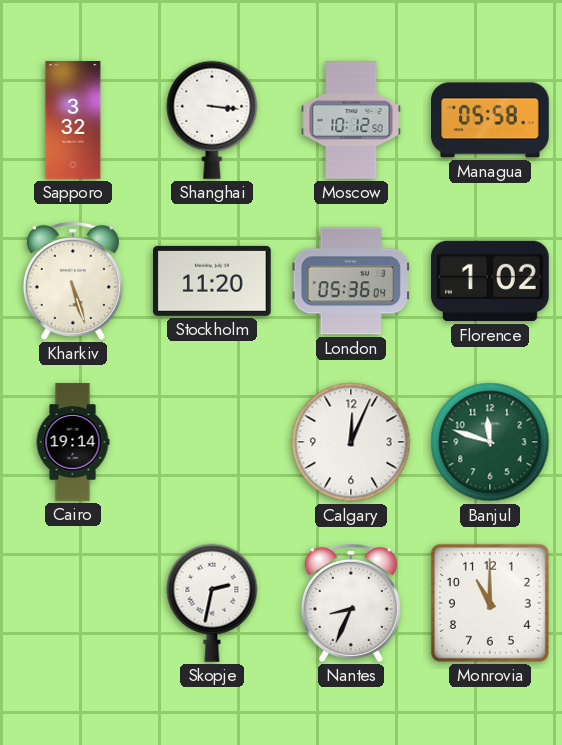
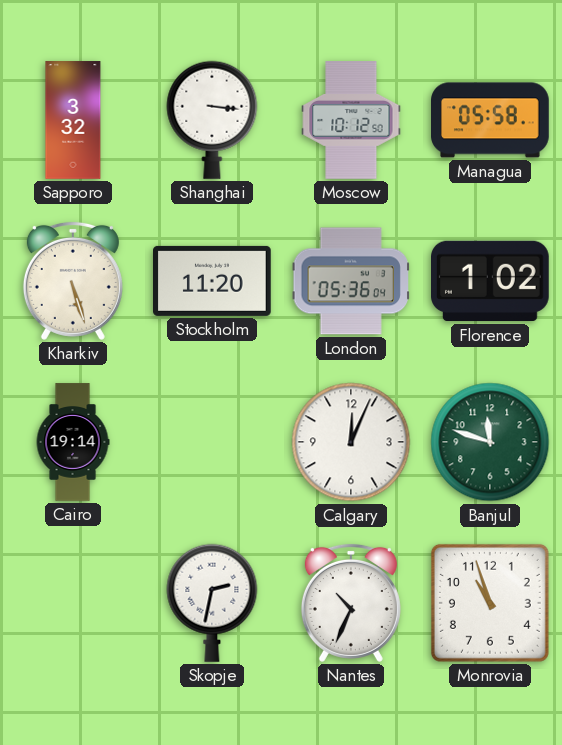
Nantes: 8:34 -> 10:34
Monrovia: 11:00 -> 10:57
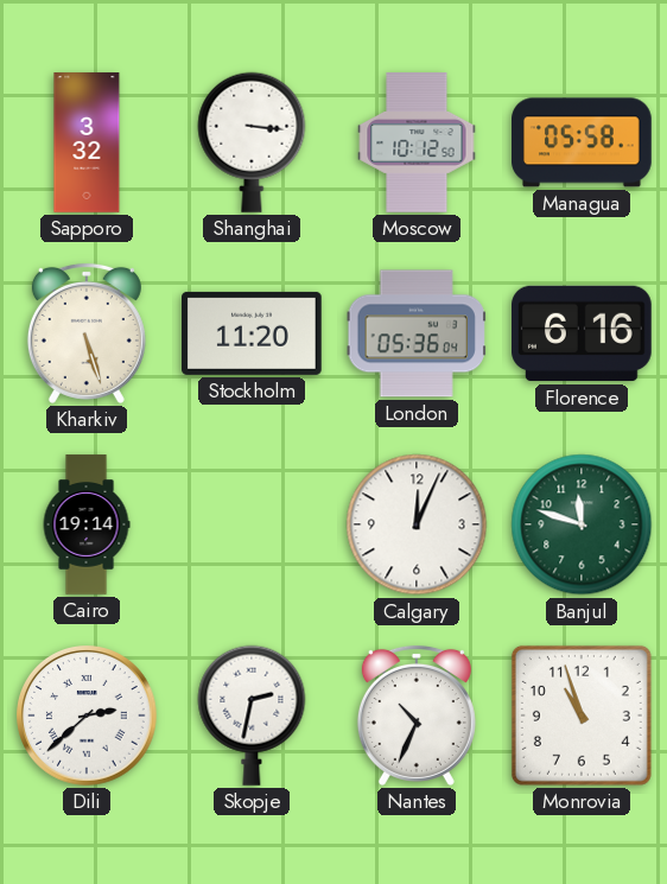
Florence: 1:02 -> 6:16
Dili: none -> 2:38
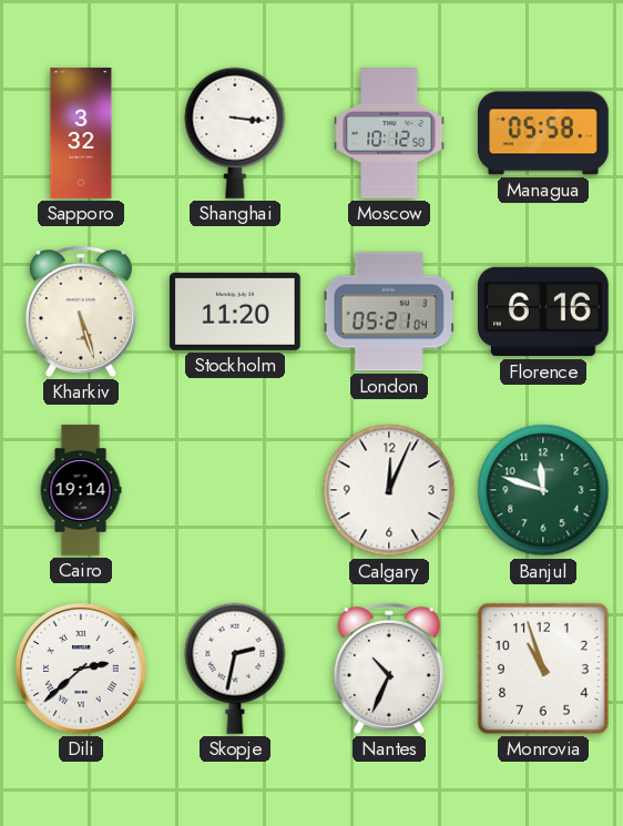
London: 05:36 -> 05:21
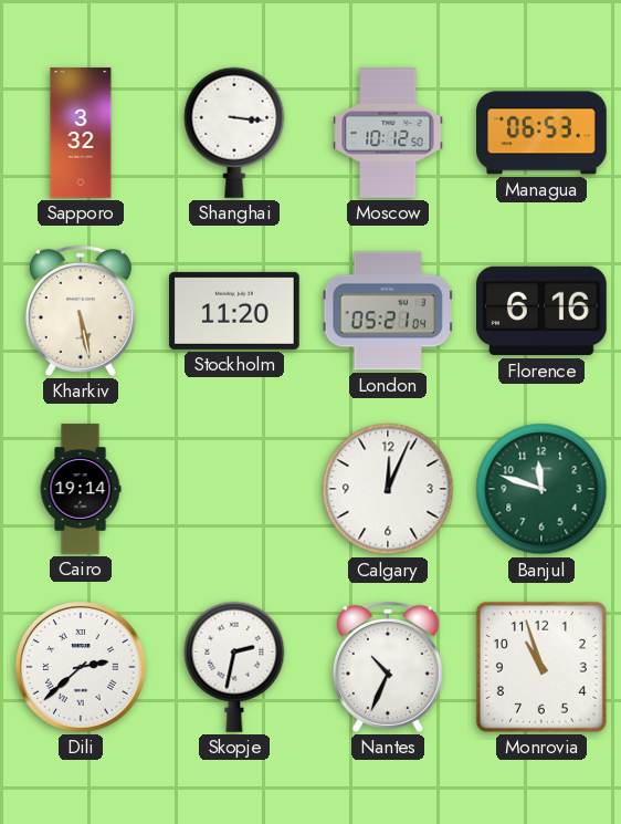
Managua: 05:58 -> 06:53
Kharkiv: 5:27 -> 5:28
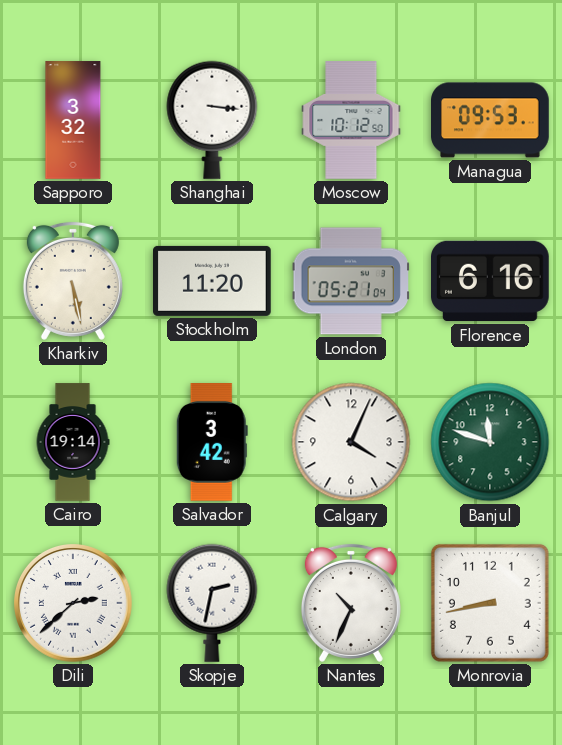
Managua: 06:53 -> 09:53
Salvador: none -> 3:42
Calgary: 12:04 -> 4:04
Monrovia: 10:57 -> 8:43
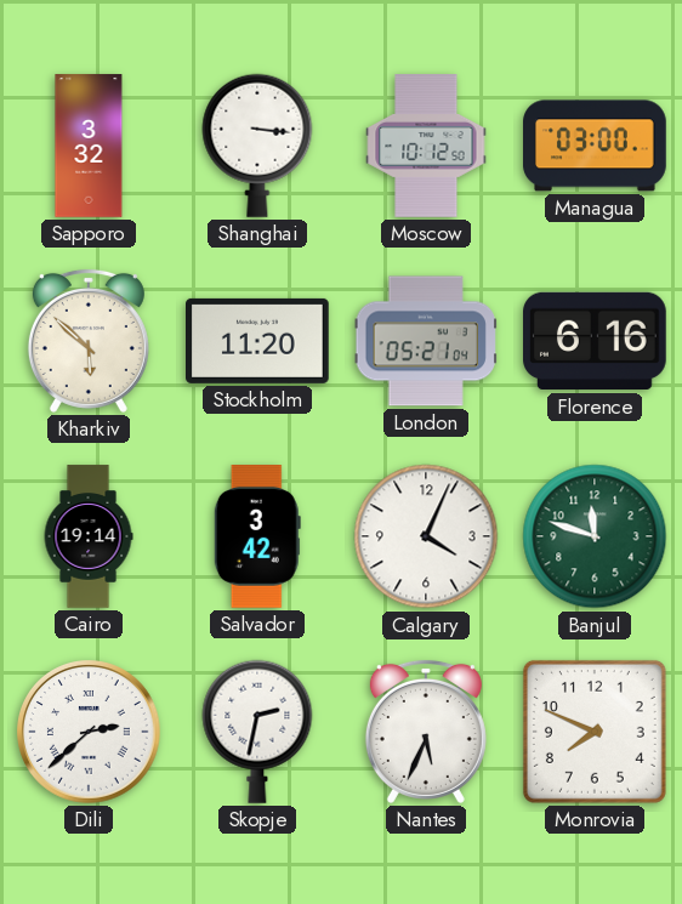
Managua: 09:53 -> 03:00
Kharkiv: 5:28 -> 5:52
Nantes: 10:34 -> 5:34
Monrovia: 8:43 -> 7:49
